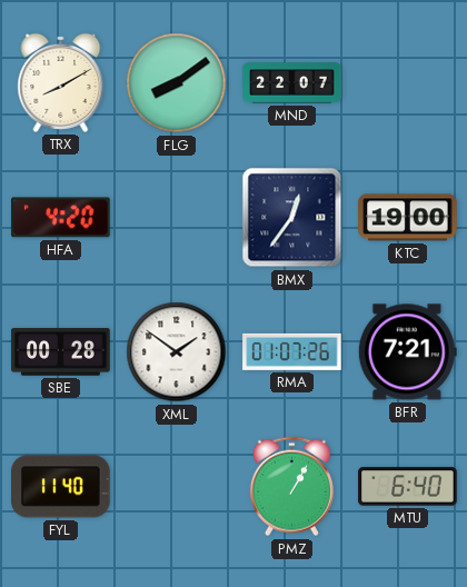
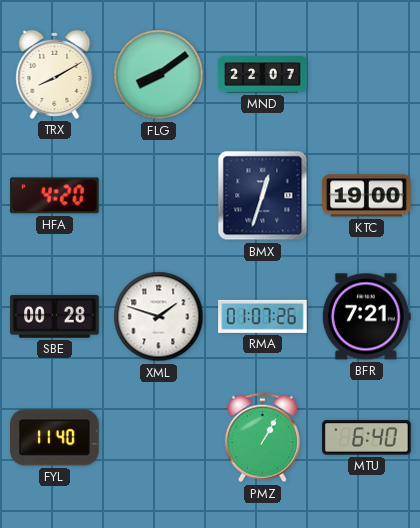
BMX: 12:36 -> 12:33
XML: 1:51 -> 1:48
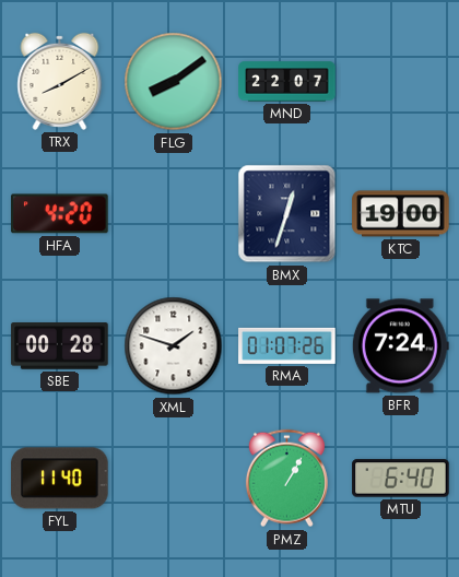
BFR: 7:21 -> 7:24
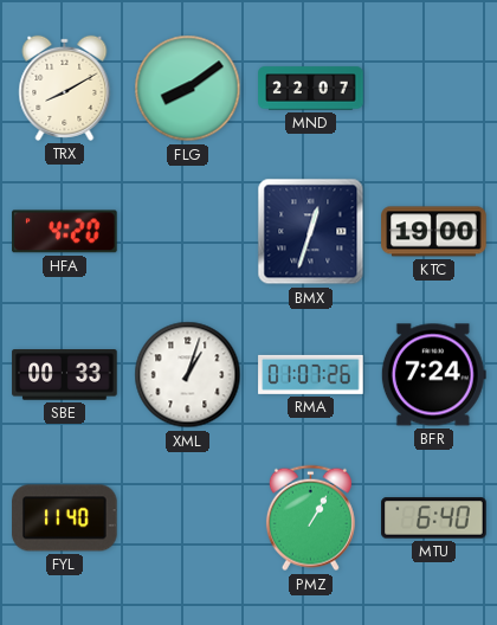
SBE: 00:28 -> 00:33
XML: 1:48 -> 1:03
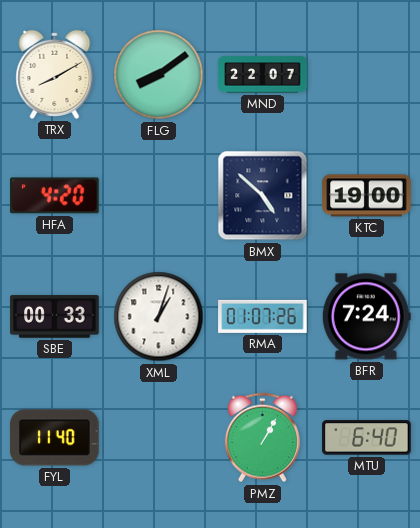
BMX: 12:33 -> 4:52
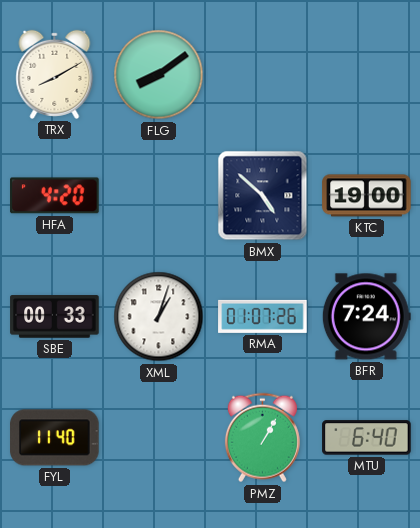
MND: 22:07 -> none
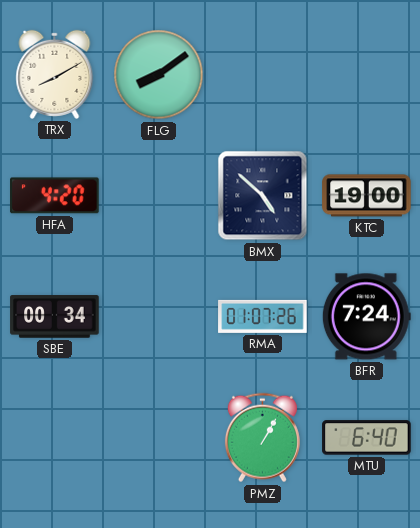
SBE: 00:33 -> 00:34
XML: 1:03 -> none
FYL: 11:40 -> none
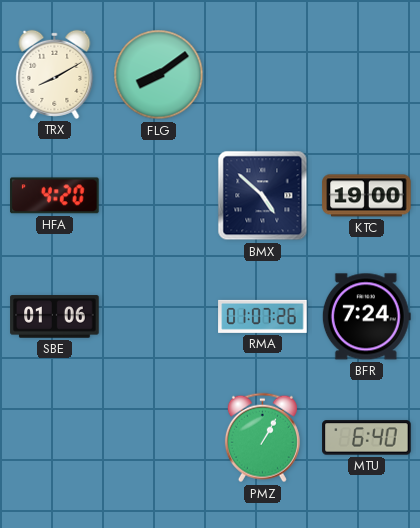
SBE: 00:34 -> 01:06
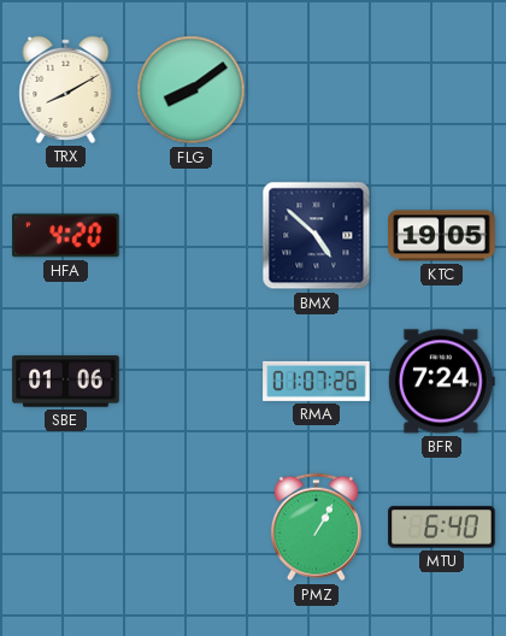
KTC: 19:00 -> 19:05
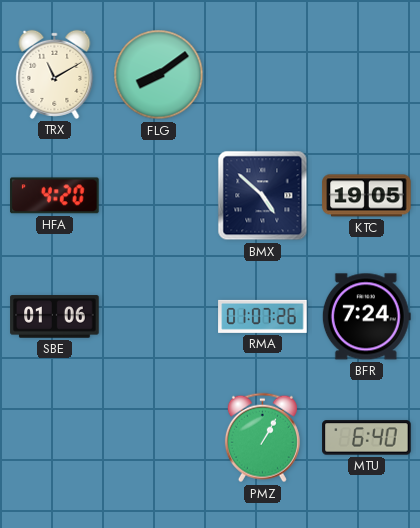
TRX: 8:10 -> 11:10
